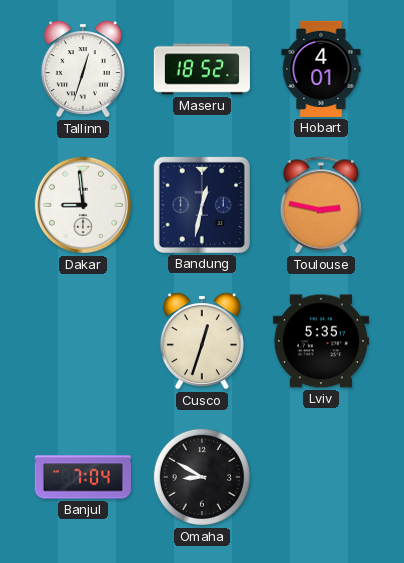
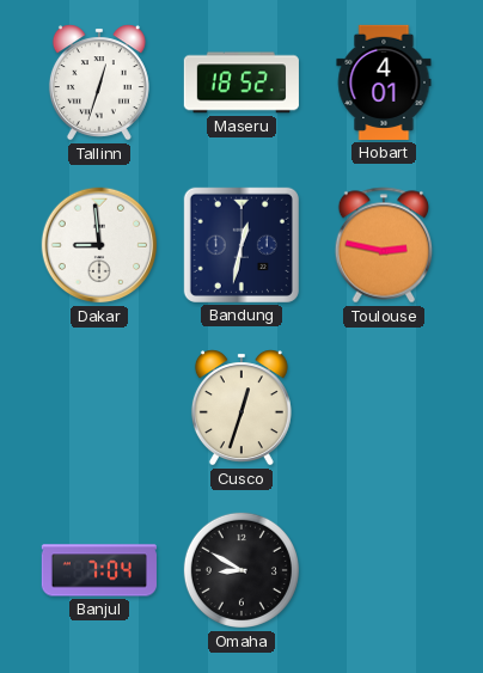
Lviv: 5:35 -> none
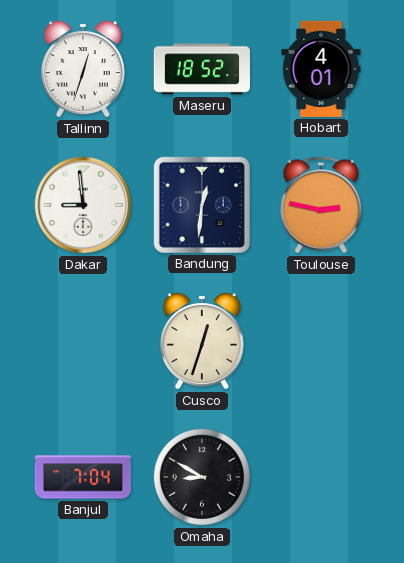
Bandung: 12:32 -> 12:31
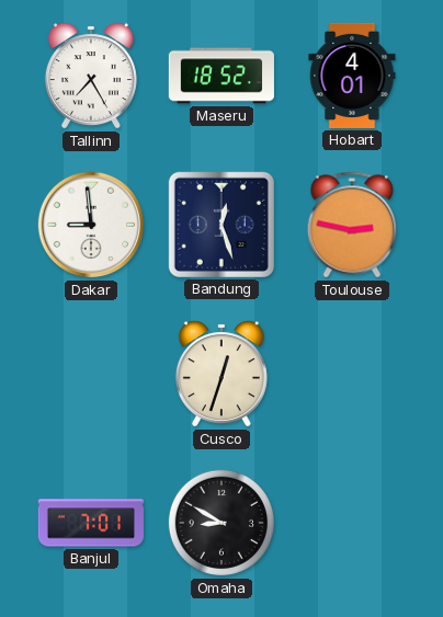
Tallinn: 12:33 -> 7:25
Bandung: 12:31 -> 12:27
Banjul: 7:04 -> 7:01
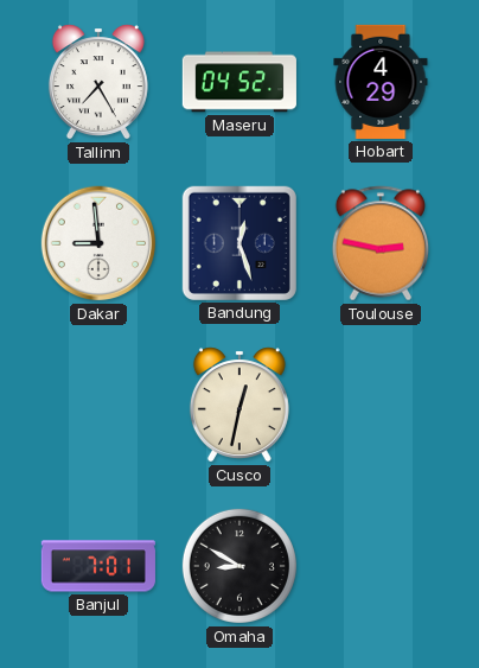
Maseru: 18:52 -> 04:52
Hobart: 4:01 -> 4:29
Cusco: 12:33 -> 12:32
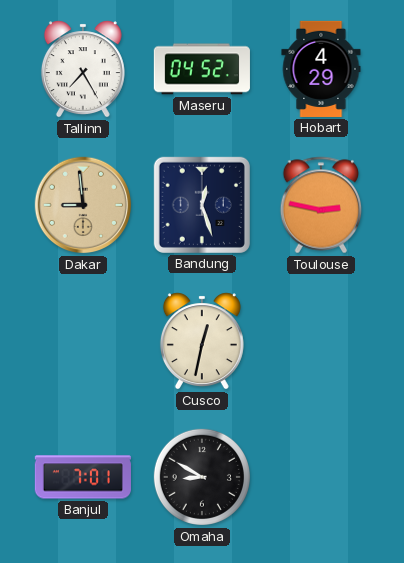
Dakar dial: white -> champagne
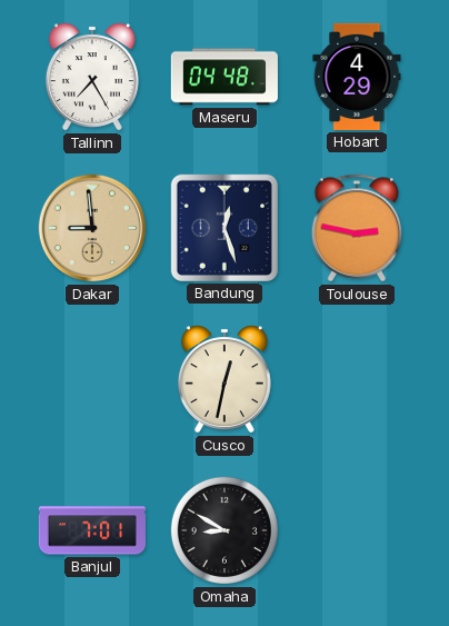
Maseru: 04:52 -> 04:48
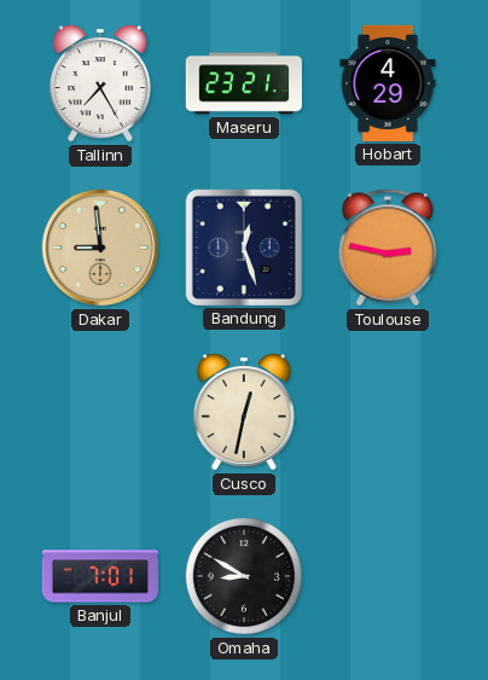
Maseru: 04:48 -> 23:21
